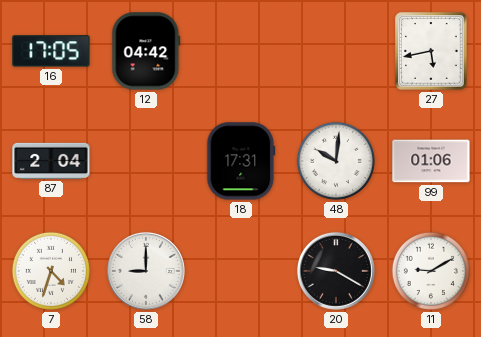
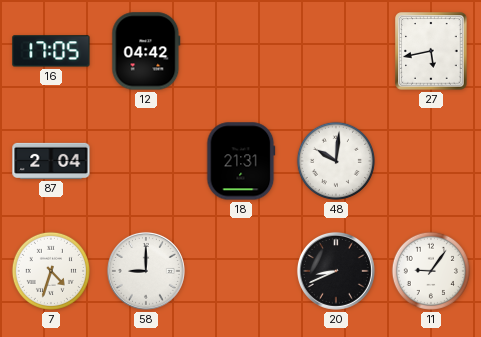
18: 17:31 -> 21:31
99: 01:06 -> none
20: 9:20 -> 8:41
11: 9:10 -> 9:06
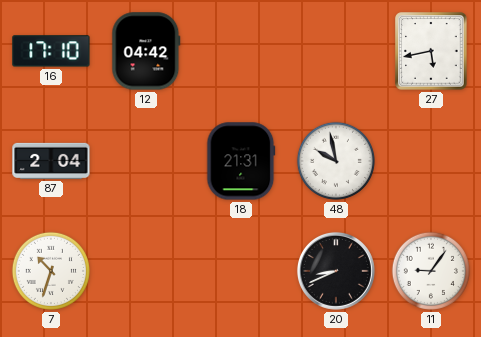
16: 17:05 -> 17:10
48: 10:01 -> 9:58
7: 4:33 -> 10:33
58: 9:00 -> none
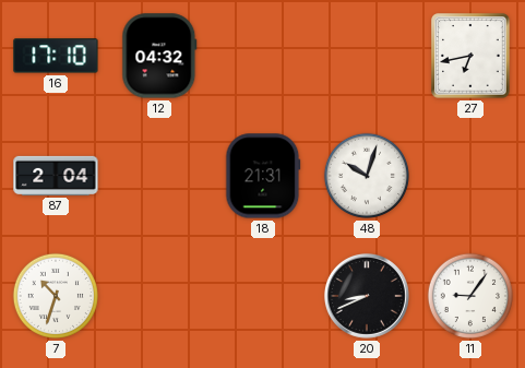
12: 04:42 -> 04:32
27: 5:43 -> 6:43
48: 9:58 -> 10:03
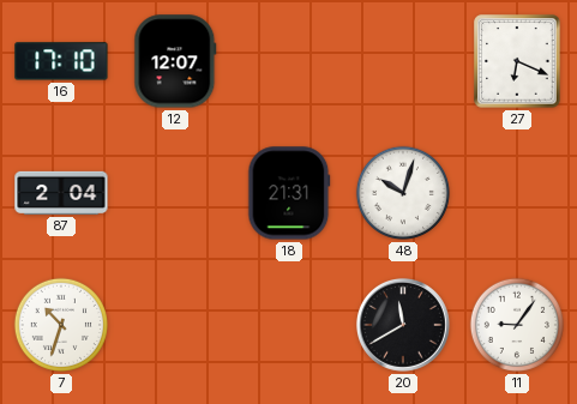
12: 04:32 -> 12:07
27: 6:43 -> 6:19
20: 8:41 -> 11:40
